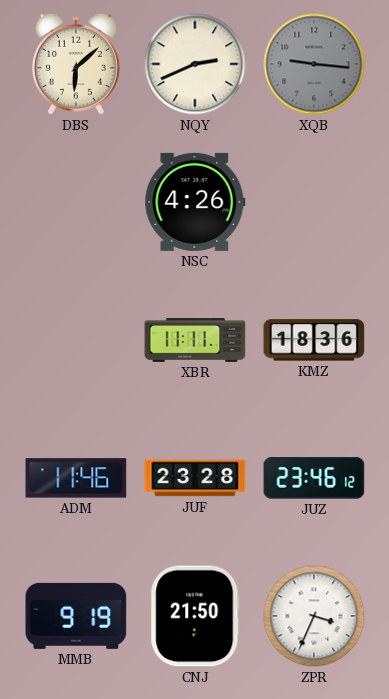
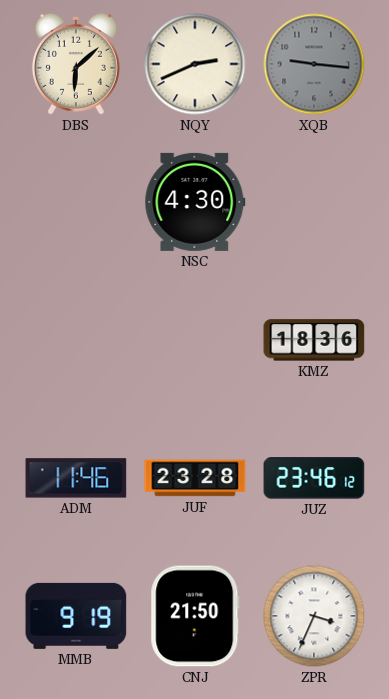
NSC: 4:26 -> 4:30
XBR: 11:11 -> none
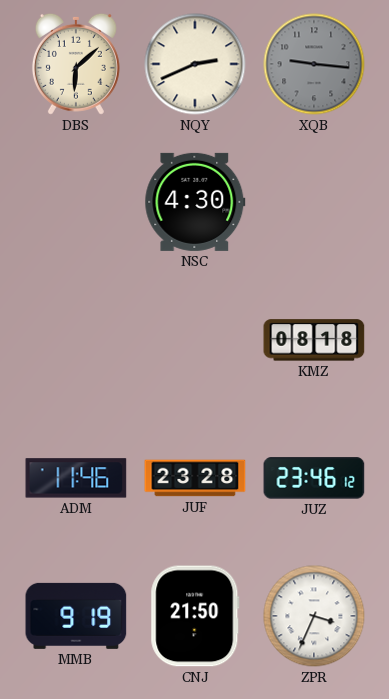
KMZ: 18:36 -> 08:18
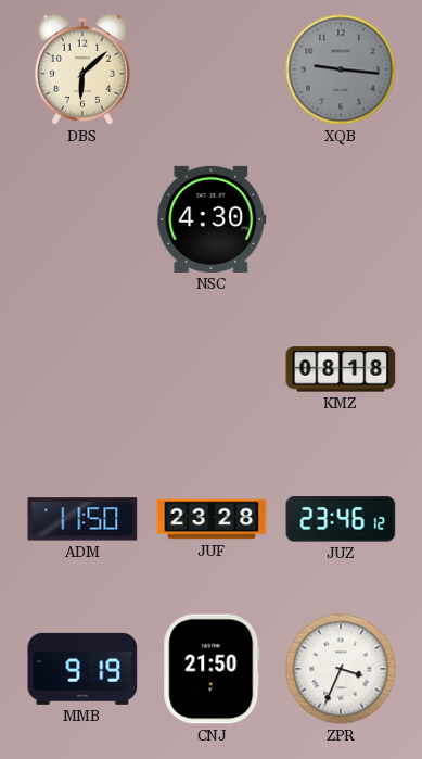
NQY: 2:41 -> none
ADM: 11:46 -> 11:50
